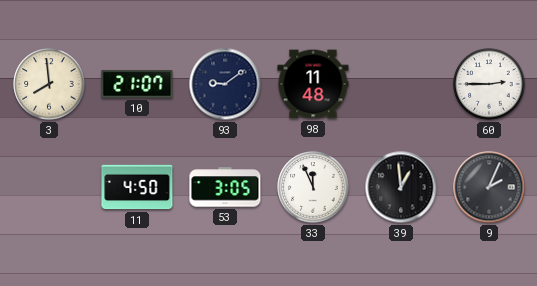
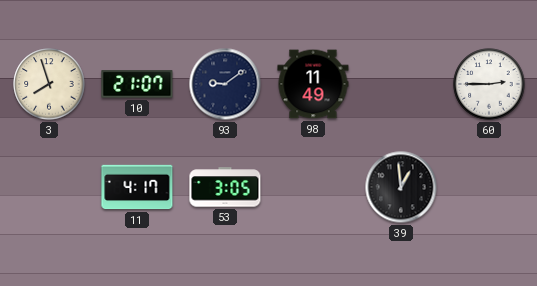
3: 7:59 -> 7:57
98: 11:48 -> 11:49
11: 4:50 -> 4:17
33: 11:56 -> none
9: 2:04 -> none
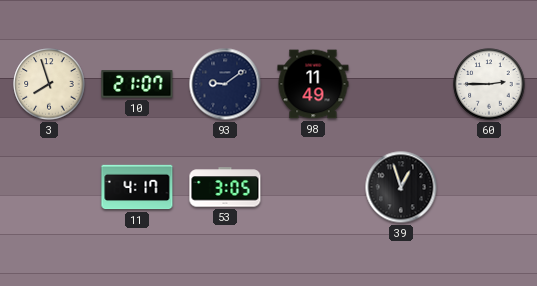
39: 12:59 -> 12:57
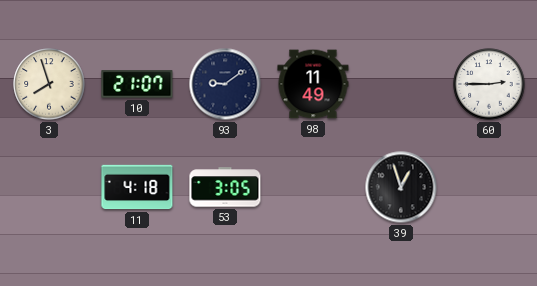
11: 4:17 -> 4:18
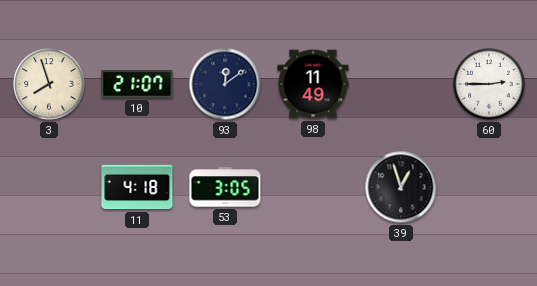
93: 9:09 -> 12:09
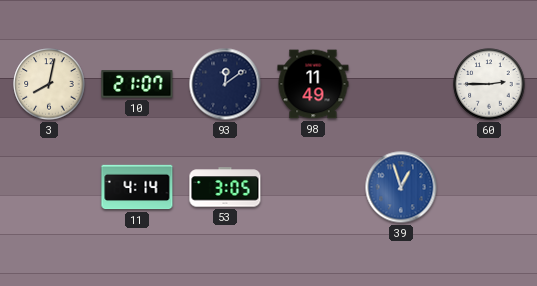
3: 7:57 -> 8:02
11: 4:18 -> 4:14
39 dial: black -> blue
